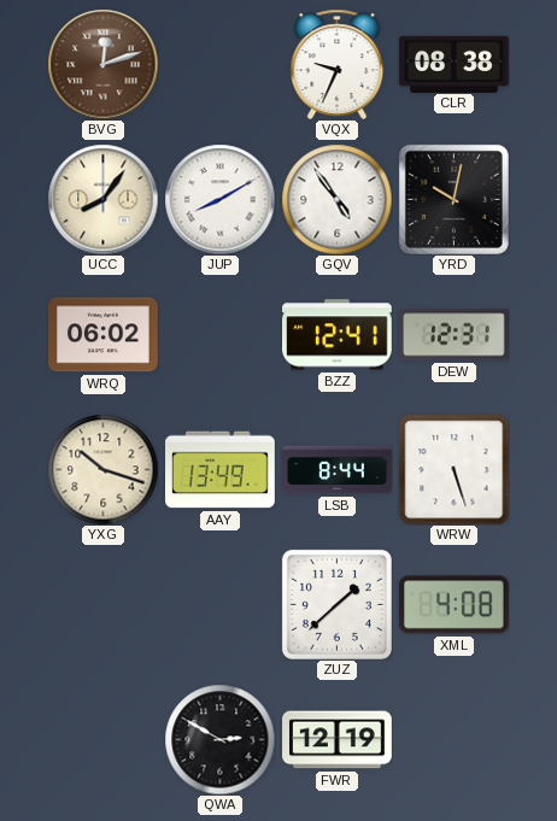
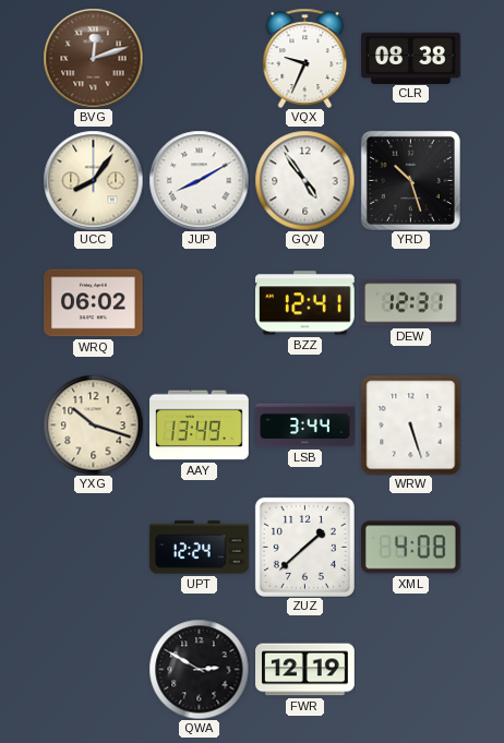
YRD: 10:02 -> 10:27
LSB: 8:44 -> 3:44
UPT: none -> 12:24
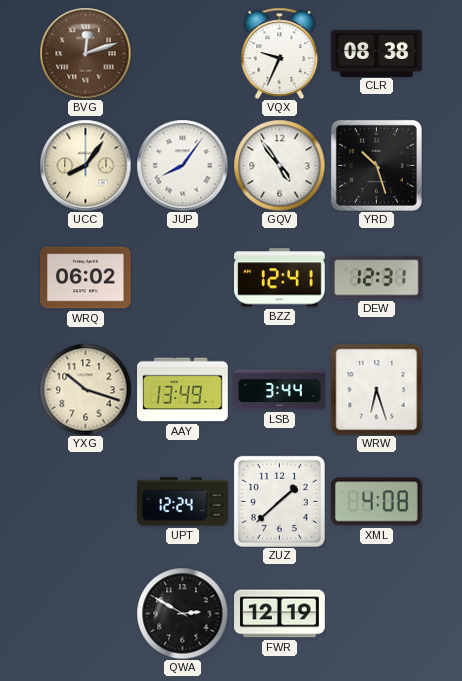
JUP: 8:10 -> 8:06
WRW: 5:27 -> 6:27
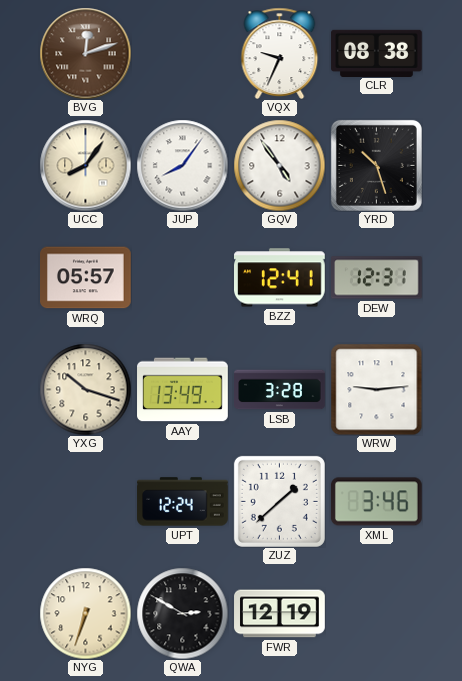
WRQ: 06:02 -> 05:57
LSB: 3:44 -> 3:28
WRW: 6:27 -> 9:14
XML: 4:08 -> 3:46
NYG: none -> 6:33
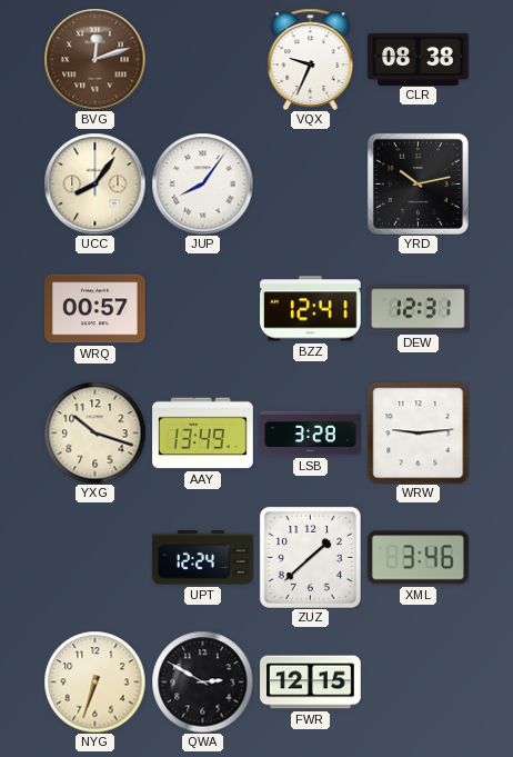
GQV: 4:54 -> none
YRD: 10:27 -> 10:13
WRQ: 05:57 -> 00:57
FWR: 12:19 -> 12:15
